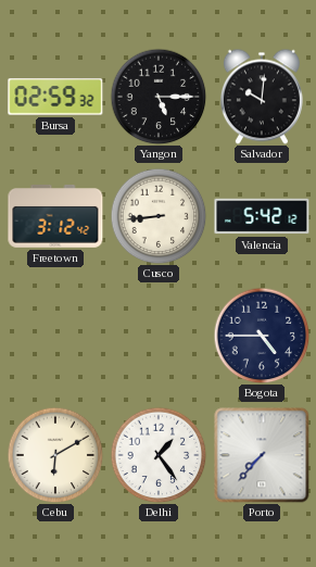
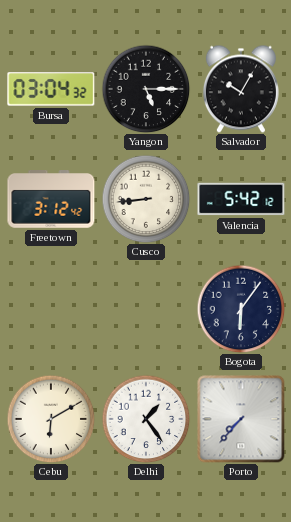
Bursa: 02:59 -> 03:04
Salvador: 10:01 -> 10:05
Bogota: 4:45 -> 6:06
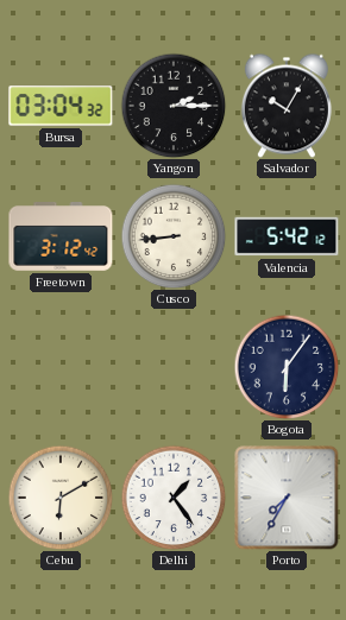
Yangon: 5:15 -> 2:15
Porto: 7:37 -> 7:35
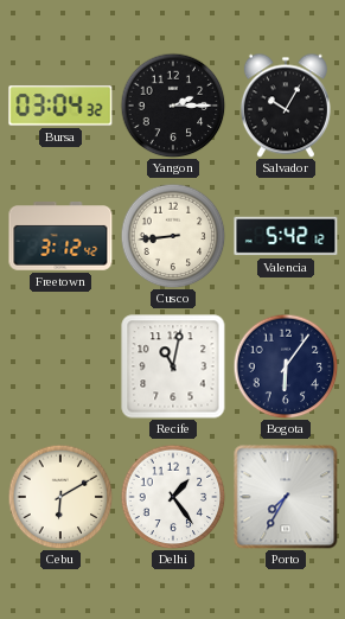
Recife: none -> 11:02
